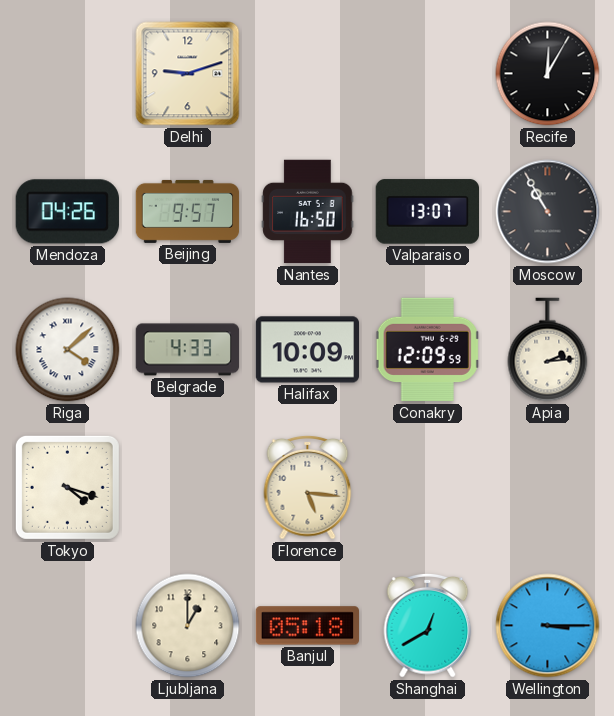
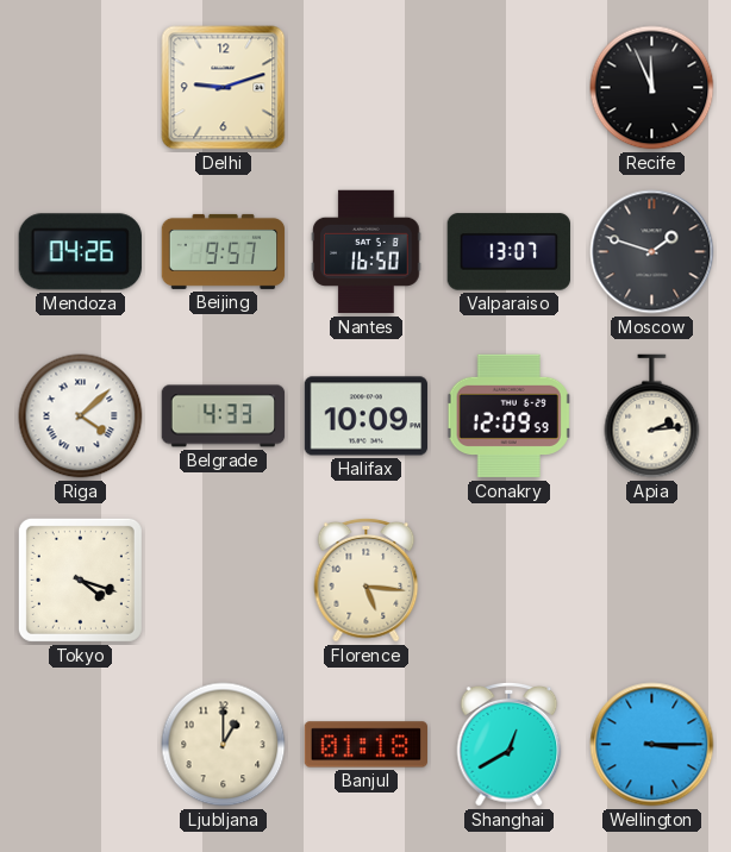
Recife: 12:05 -> 11:56
Moscow: 10:55 -> 1:48
Banjul: 05:18 -> 01:18
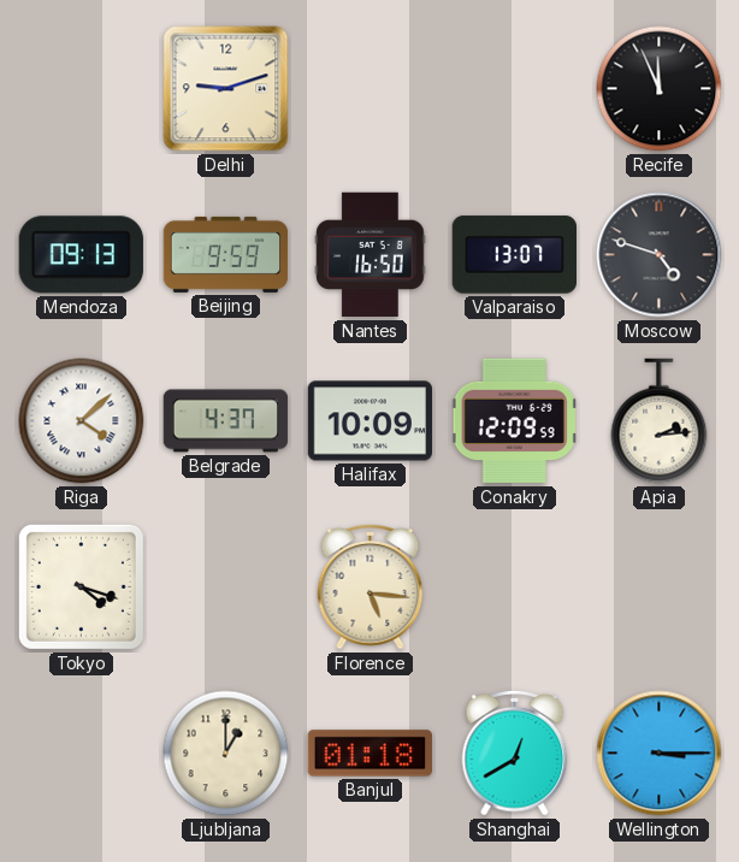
Mendoza: 04:26 -> 09:13
Beijing: 9:57 -> 9:59
Moscow: 1:48 -> 4:48
Belgrade: 4:33 -> 4:37
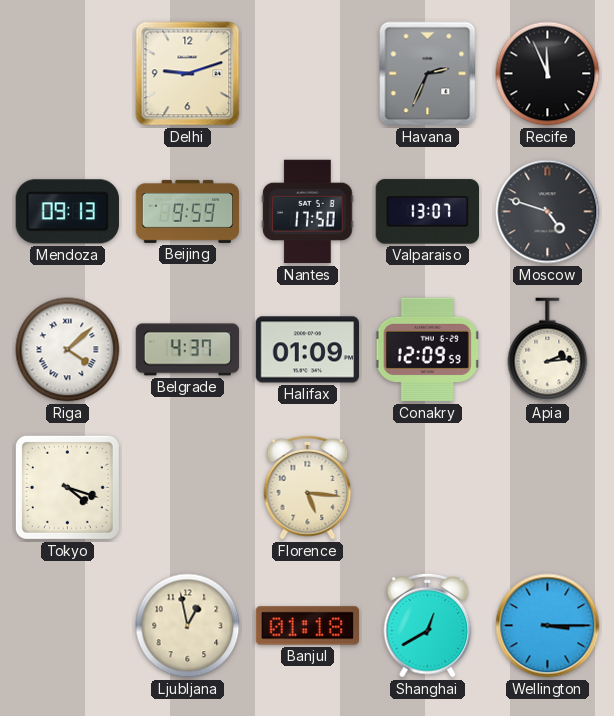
Havana: none -> 2:34
Nantes: 16:50 -> 17:50
Halifax: 10:09 -> 01:09
Ljubljana: 1:00 -> 12:58
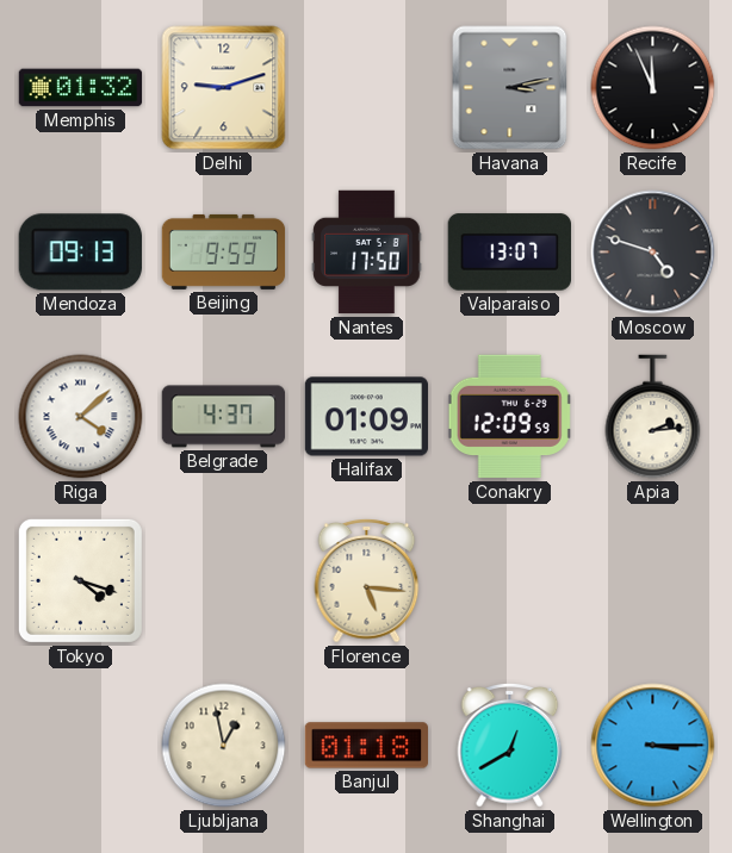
Memphis: none -> 01:32
Havana: 2:34 -> 3:13
